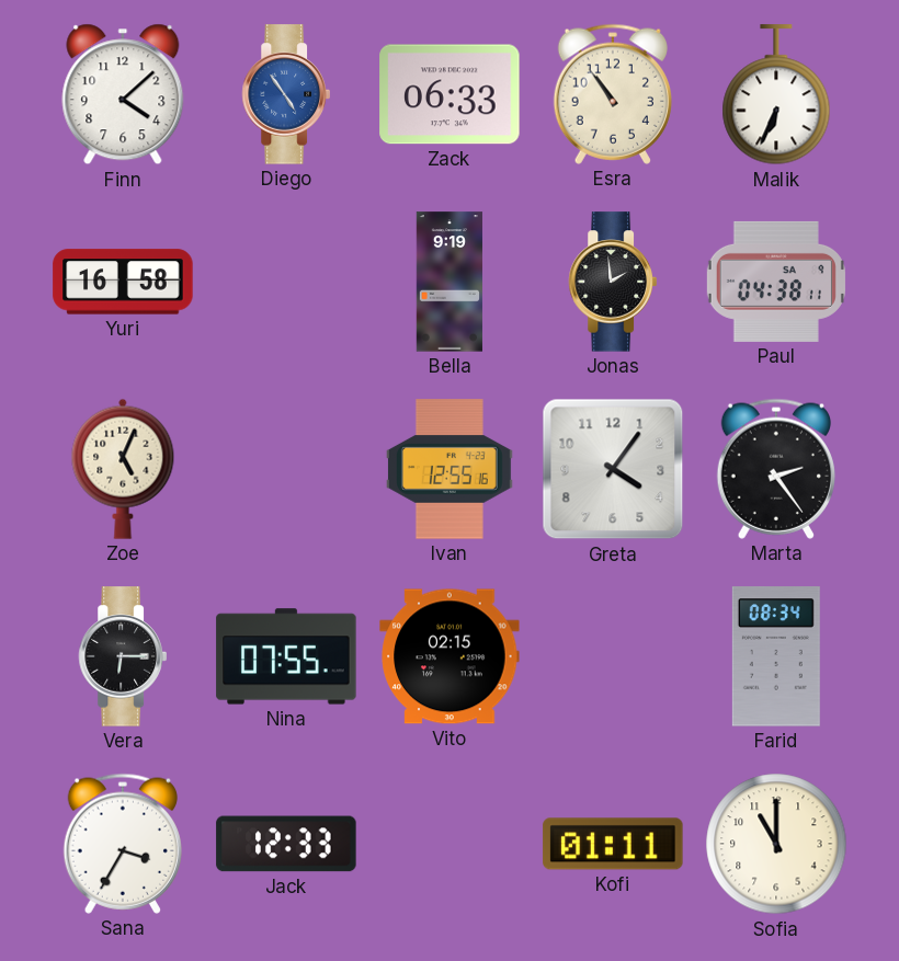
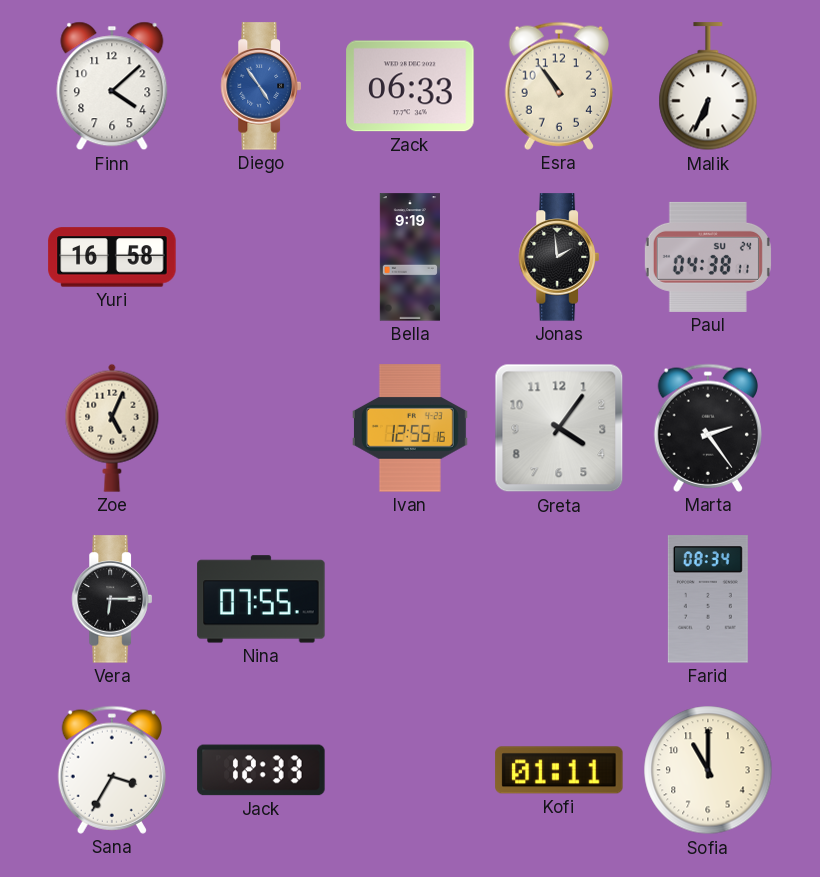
Paul date: SA 9 -> SU 24
Vito: 02:15 -> none
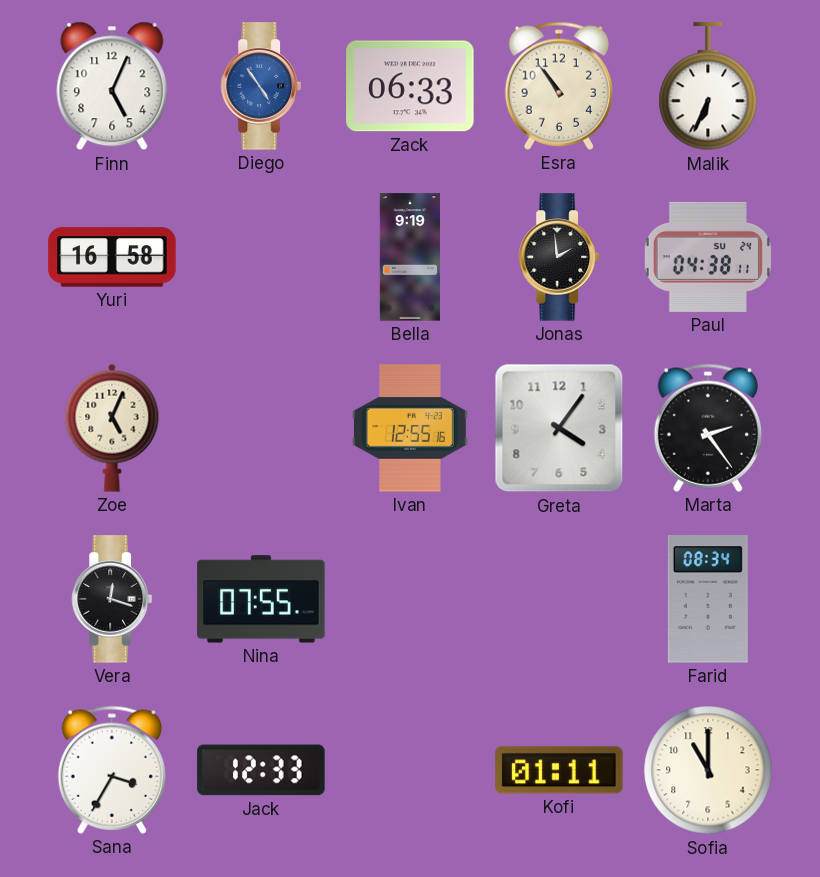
Finn: 4:08 -> 5:04
Vera: 6:15 -> 12:18
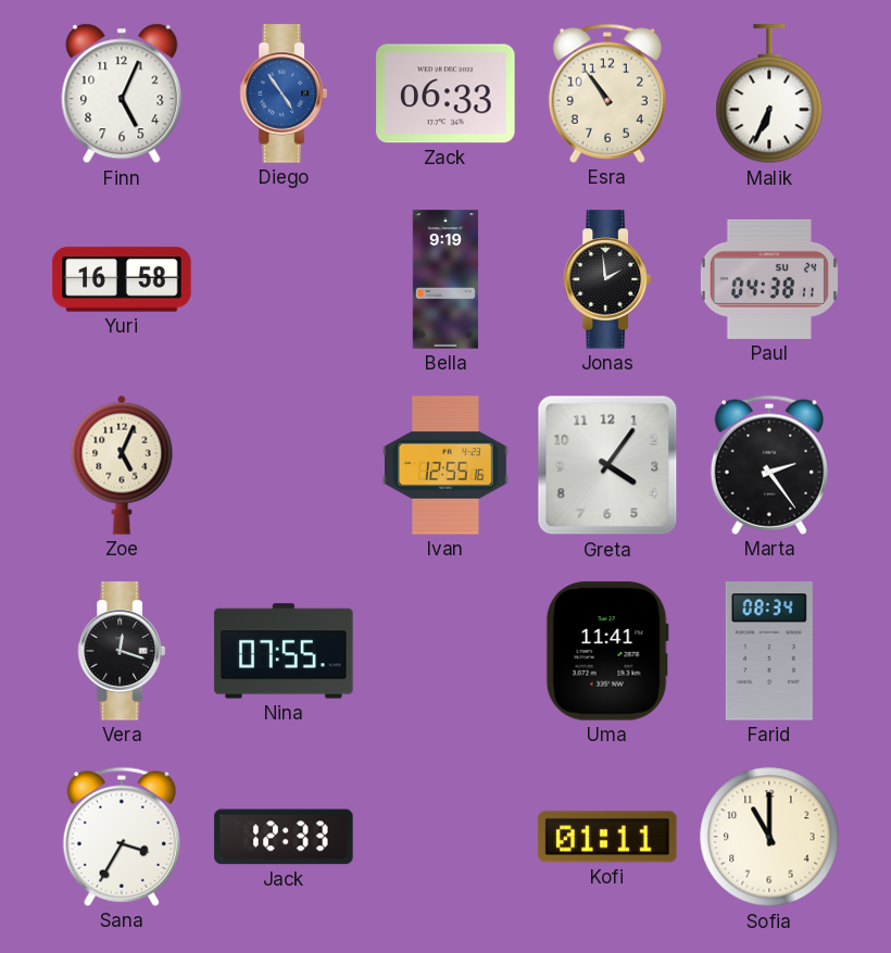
Uma: none -> 11:41
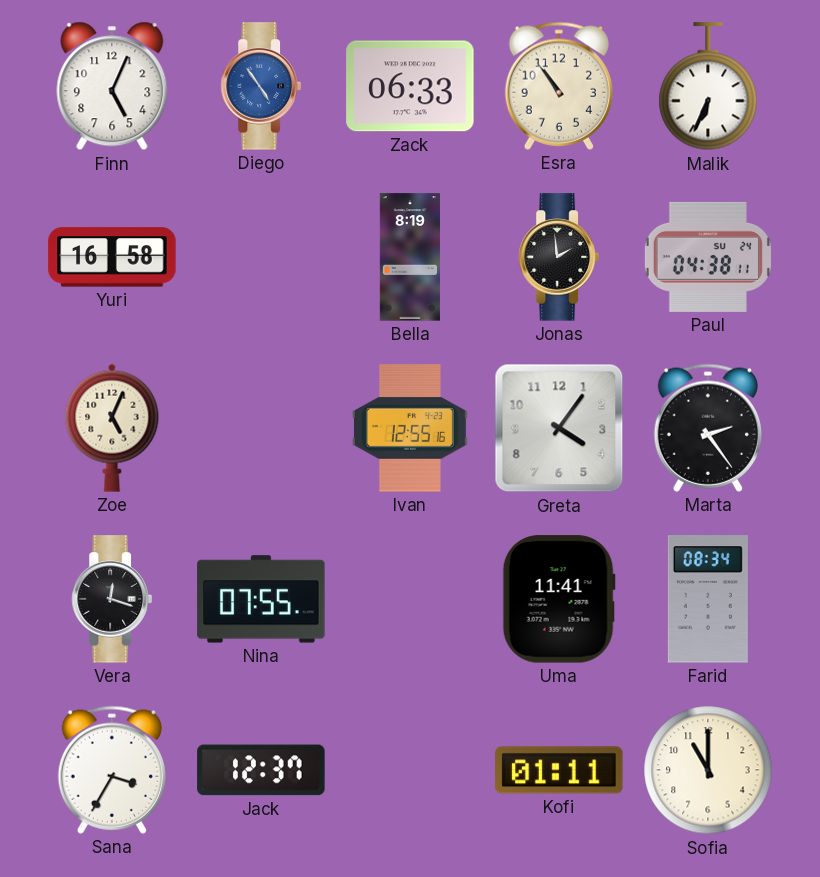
Bella: 9:19 -> 8:19
Jack: 12:33 -> 12:37
